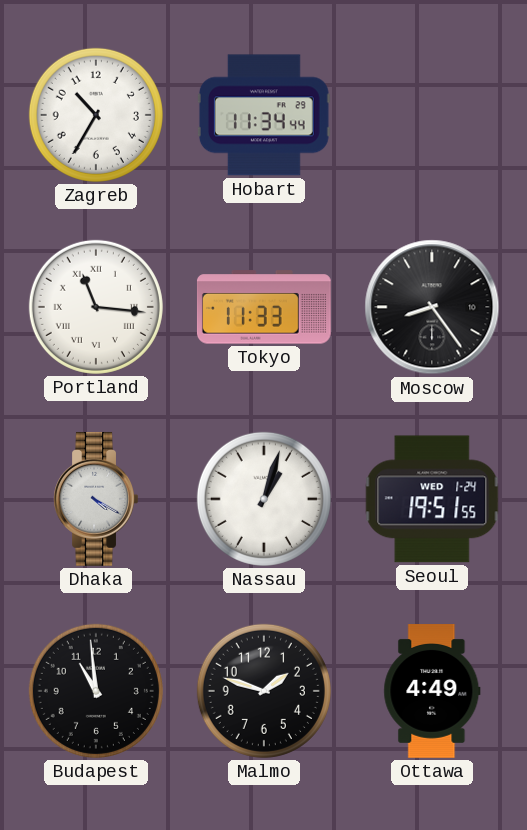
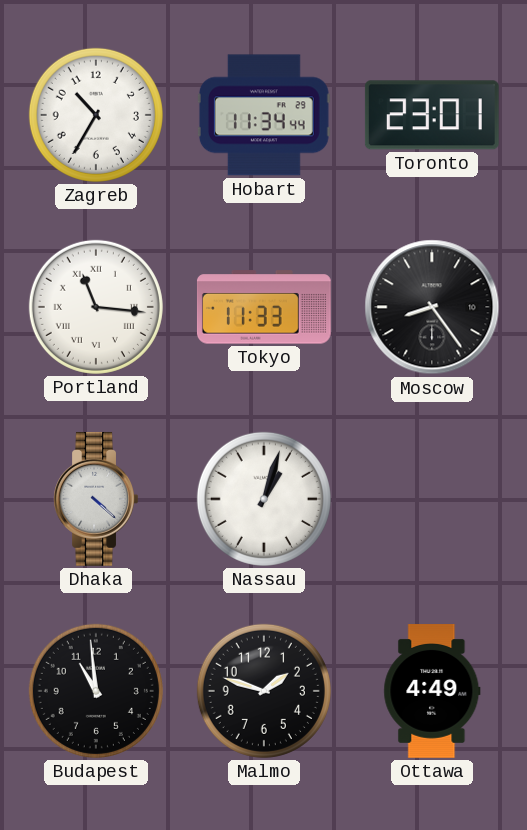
Toronto: none -> 23:01
Dhaka: 4:20 -> 4:22
Seoul: 19:51 -> none
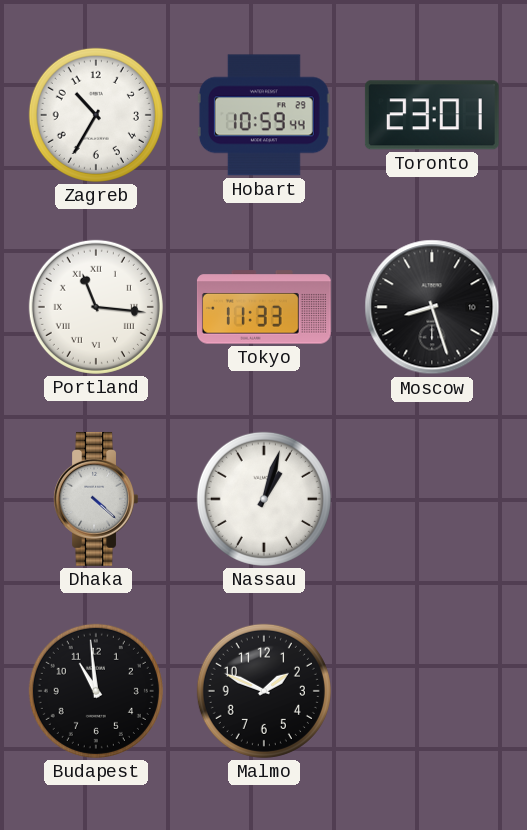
Hobart: 11:34 -> 10:59
Moscow: 8:24 -> 8:27
Malmo: 1:48 -> 1:49
Ottawa: 4:49 -> none
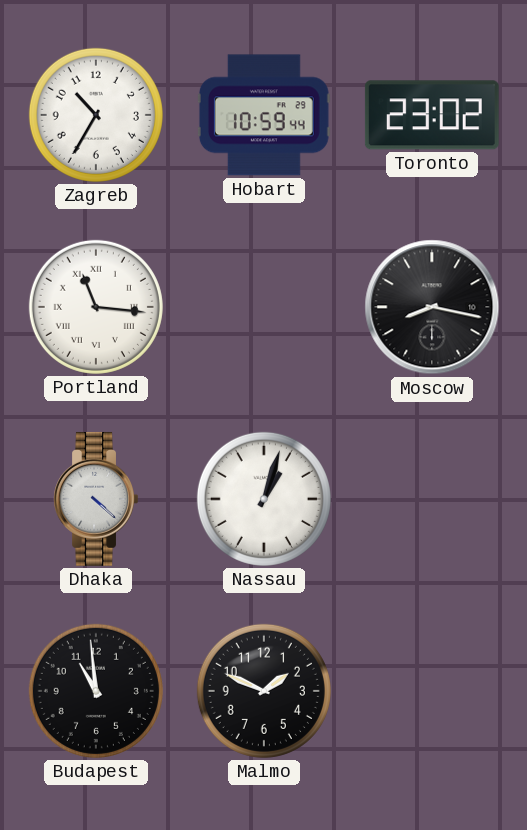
Toronto: 23:01 -> 23:02
Tokyo: 11:33 -> none
Moscow: 8:27 -> 8:17
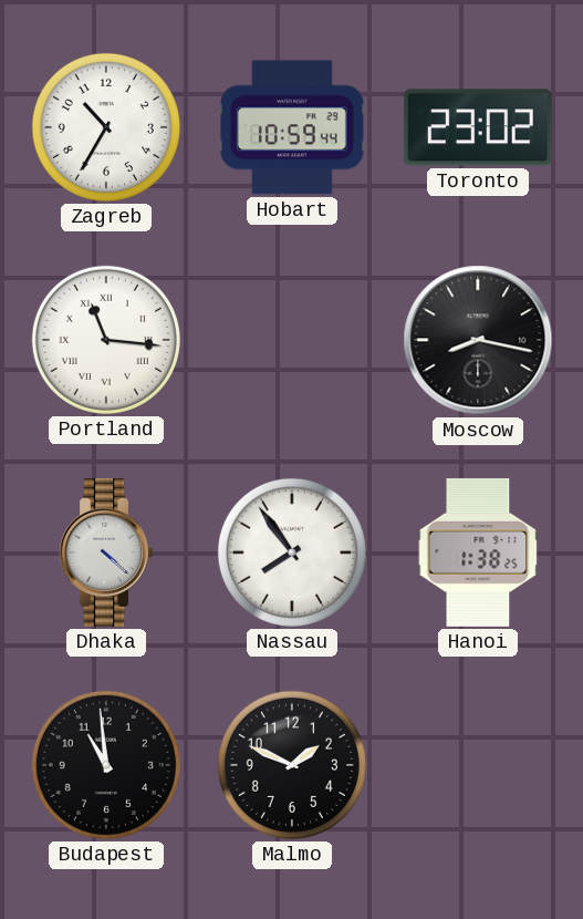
Nassau: 1:03 -> 7:54
Hanoi: none -> 1:38
